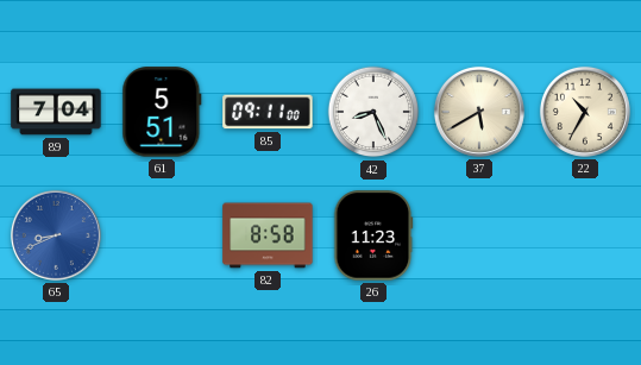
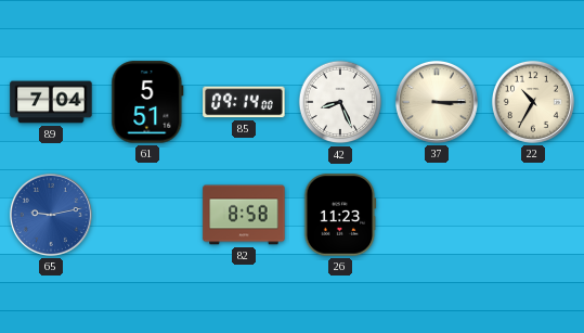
85: 09:11 -> 09:14
37: 5:40 -> 3:15
65: 8:41 -> 9:13
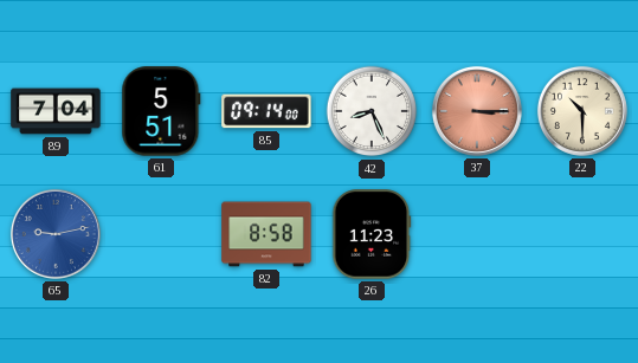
37 dial: cream -> salmon
22: 10:35 -> 10:30
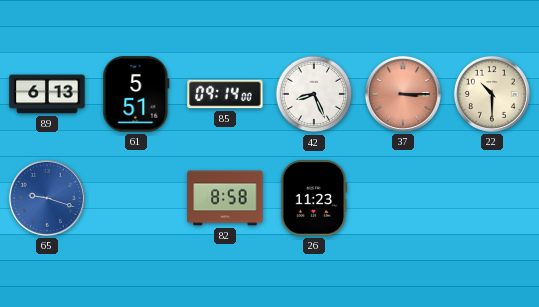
89: 7:04 -> 6:13
65: 9:13 -> 9:18
